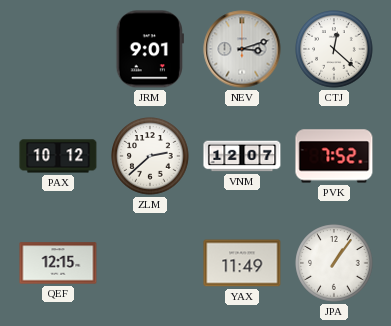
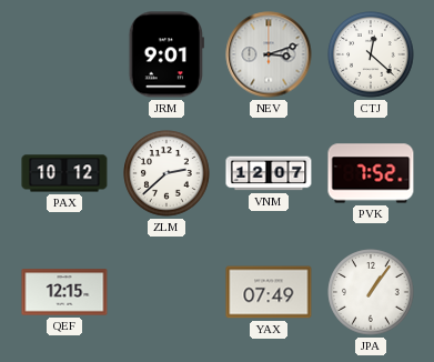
YAX: 11:49 -> 07:49
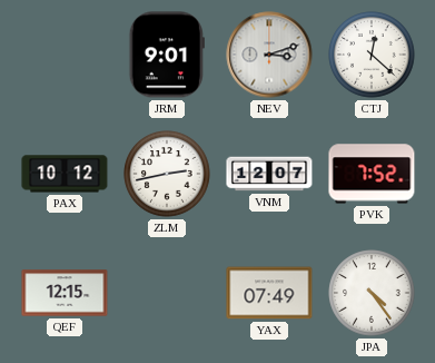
ZLM: 2:38 -> 2:43
JPA: 1:06 -> 4:24
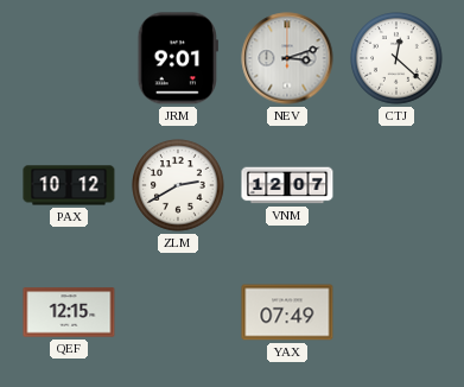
ZLM: 2:43 -> 2:40
PVK: 7:52 -> none
JPA: 4:24 -> none
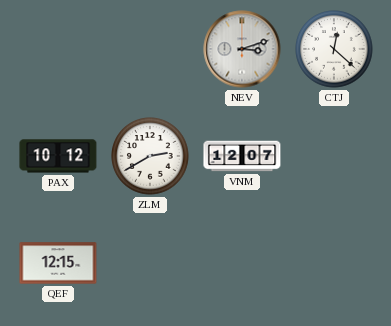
JRM: 9:01 -> none
YAX: 07:49 -> none
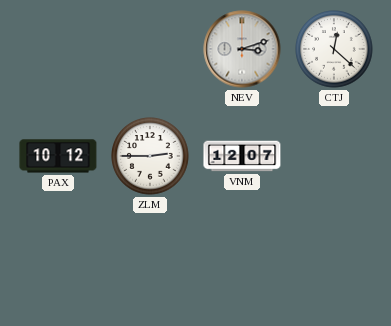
ZLM: 2:40 -> 2:45
QEF: 12:15 -> none
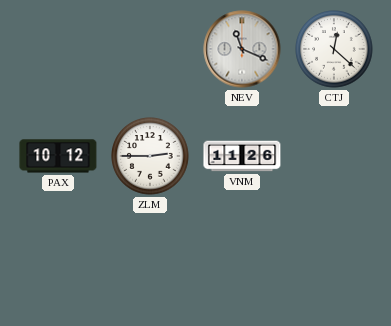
NEV: 3:12 -> 11:19
VNM: 12:07 -> 11:26
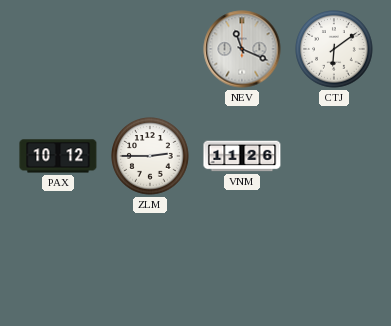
CTJ: 12:22 -> 6:09
